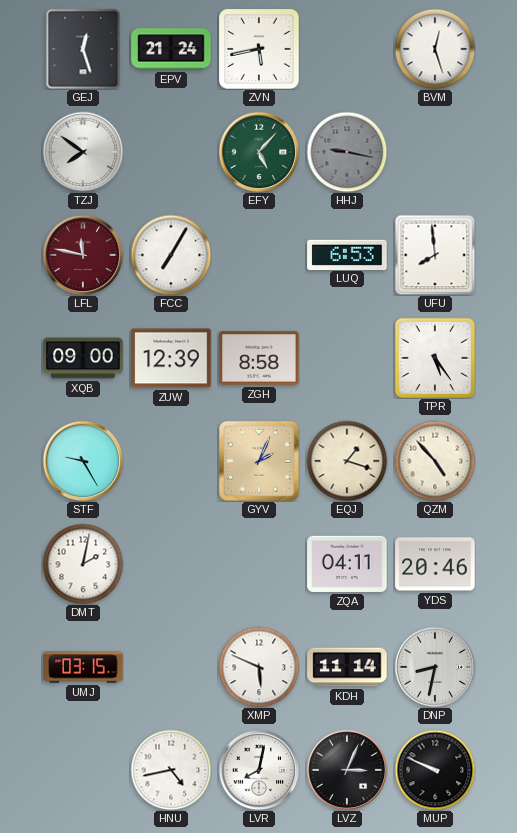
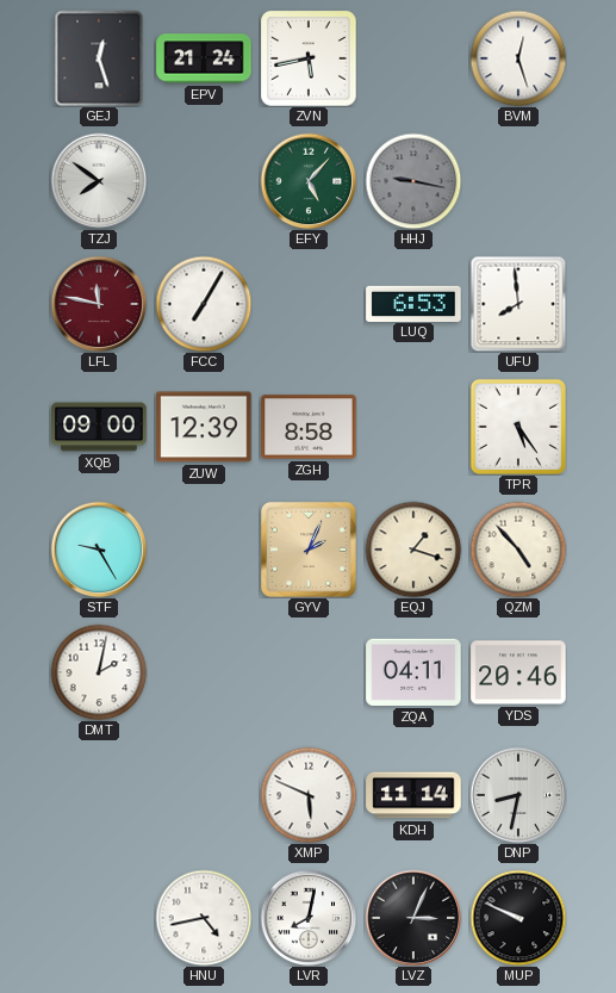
UMJ: 03:15 -> none
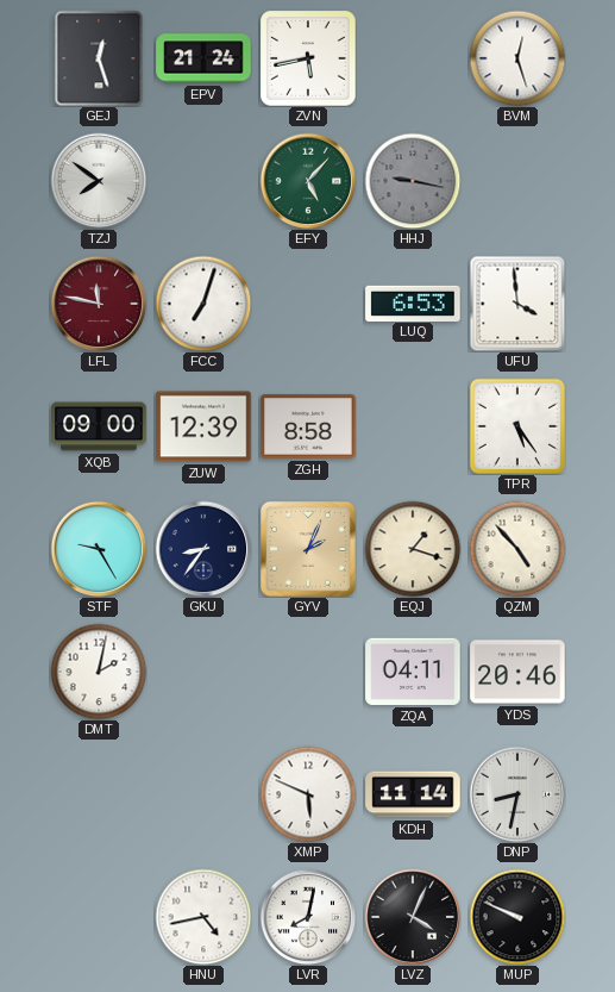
FCC: 7:05 -> 7:03
UFU: 7:59 -> 3:59
GKU: none -> 8:36
LVZ: 3:04 -> 4:04
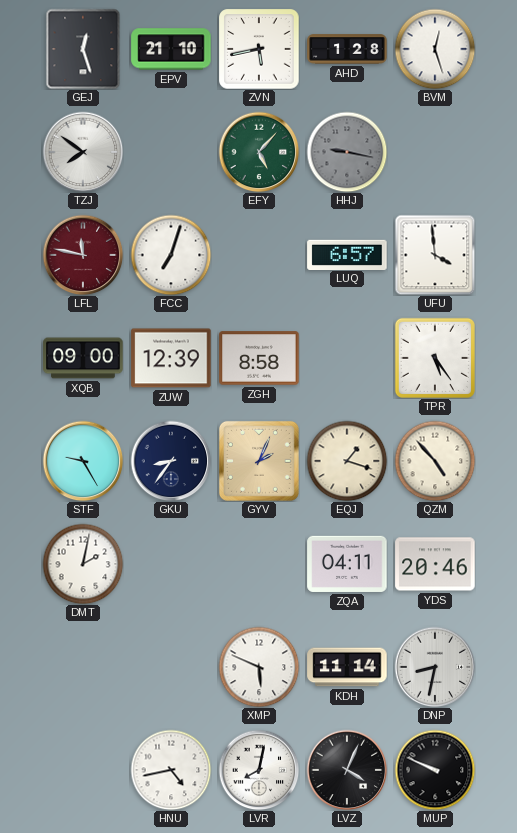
EPV: 21:24 -> 21:10
AHD: none -> 1:28
LUQ: 6:53 -> 6:57
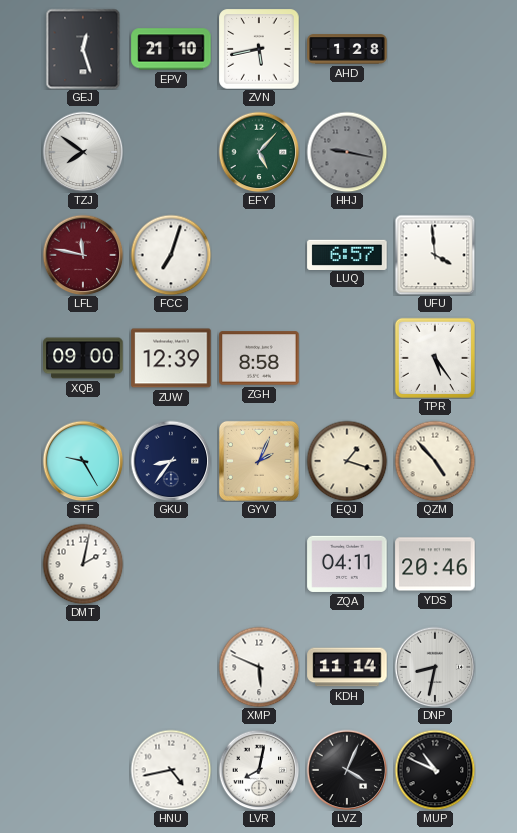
BVM: 12:27 -> none
MUP: 9:49 -> 10:49
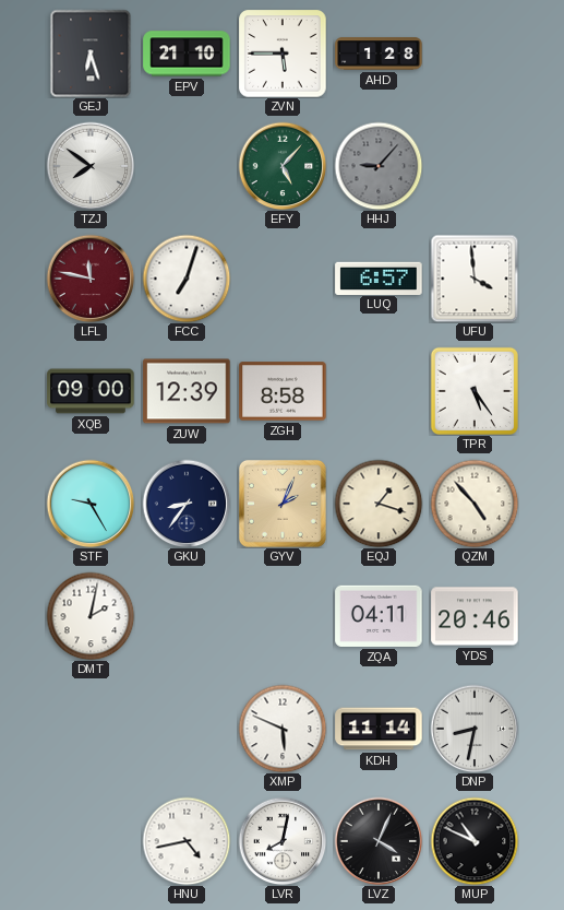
GEJ: 12:27 -> 6:27
ZVN: 5:43 -> 5:45
HHJ: 9:17 -> 9:07
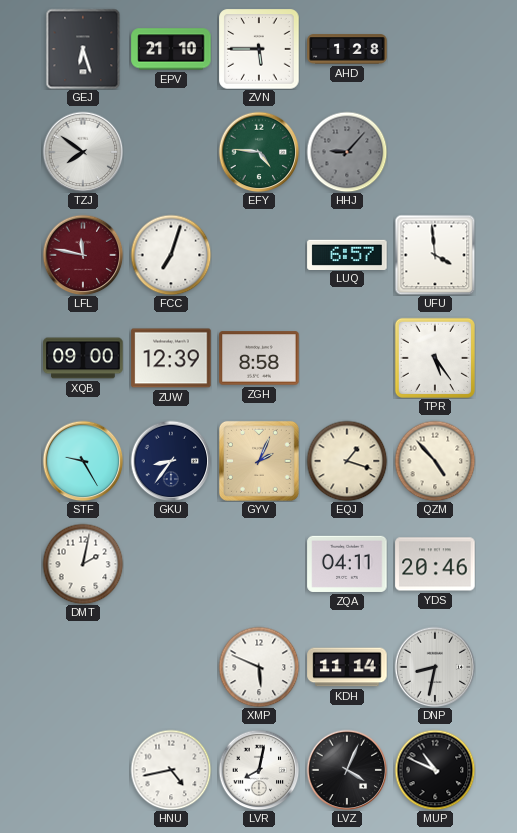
EFY: 5:07 -> 4:46
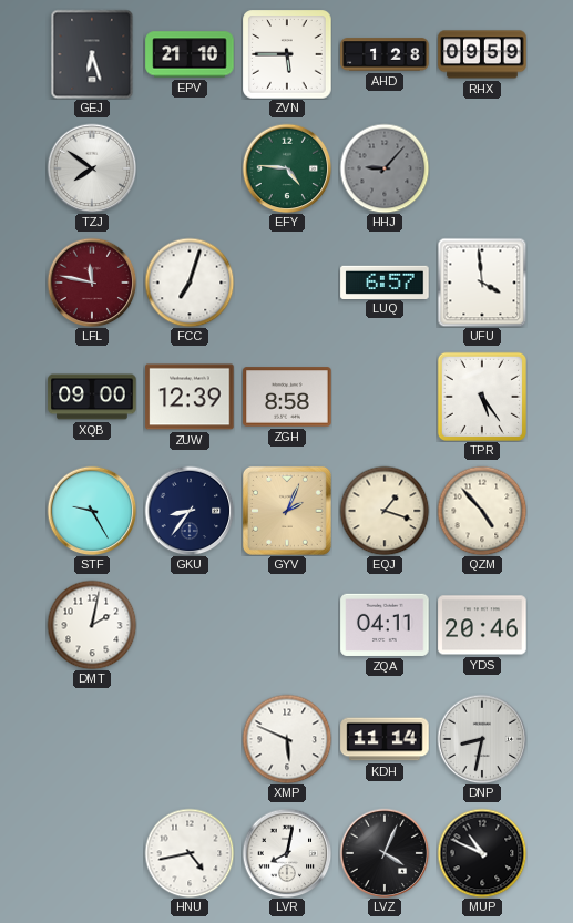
RHX: none -> 09:59
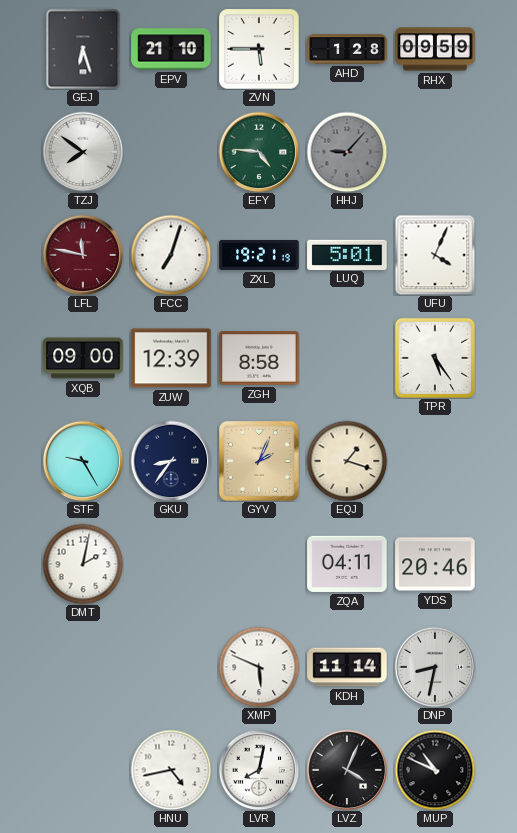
ZXL: none -> 19:21
LUQ: 6:57 -> 5:01
UFU: 3:59 -> 4:04
QZM: 4:53 -> none
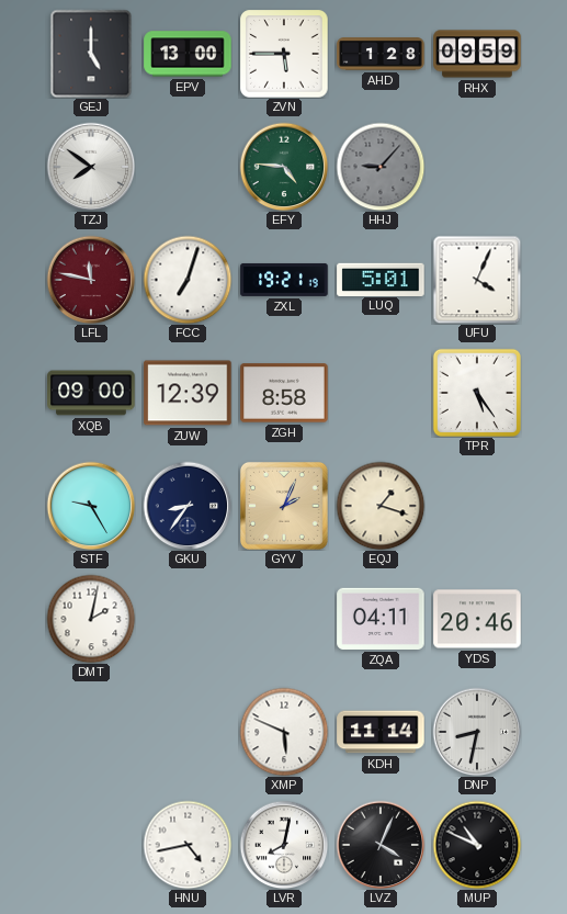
GEJ: 6:27 -> 5:00
EPV: 21:10 -> 13:00
